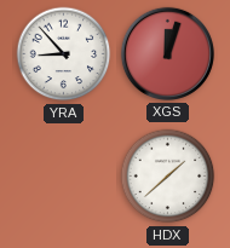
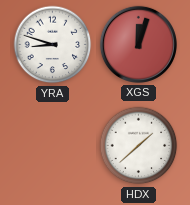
YRA: 8:53 -> 8:48
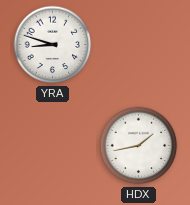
XGS: 12:03 -> none
HDX: 1:38 -> 1:43
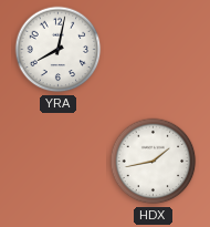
YRA: 8:48 -> 8:02
